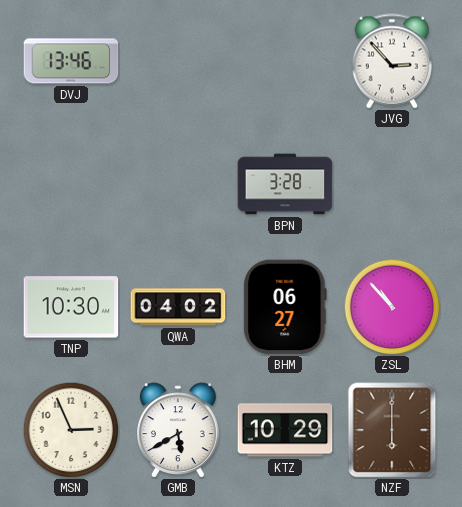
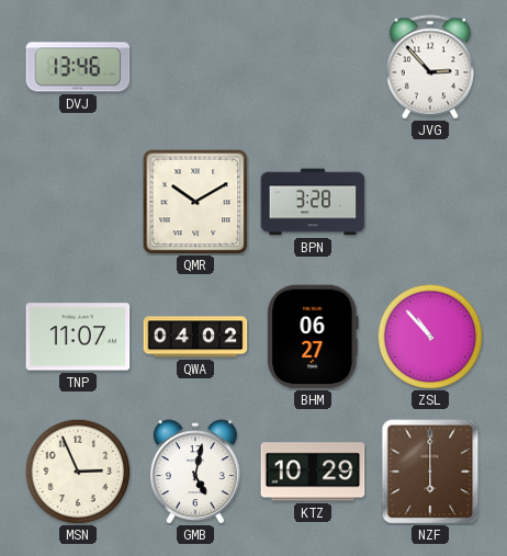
QMR: none -> 10:10
TNP: 10:30 -> 11:07
GMB: 5:40 -> 5:02
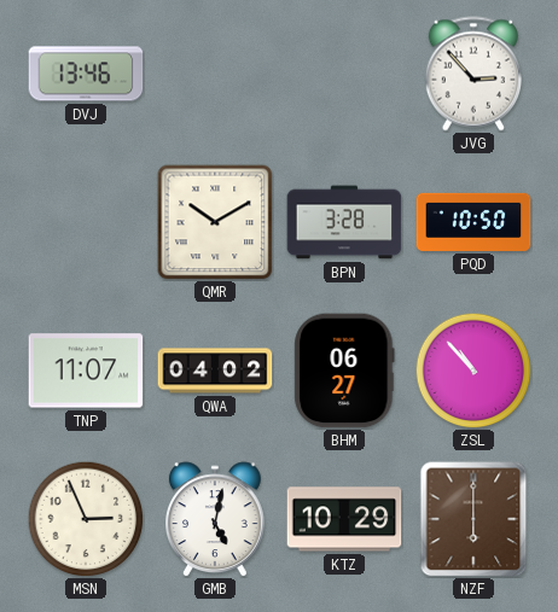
PQD: none -> 10:50
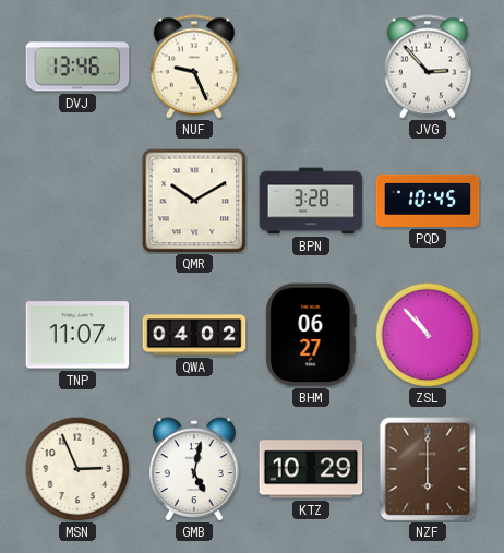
NUF: none -> 9:26
PQD: 10:50 -> 10:45
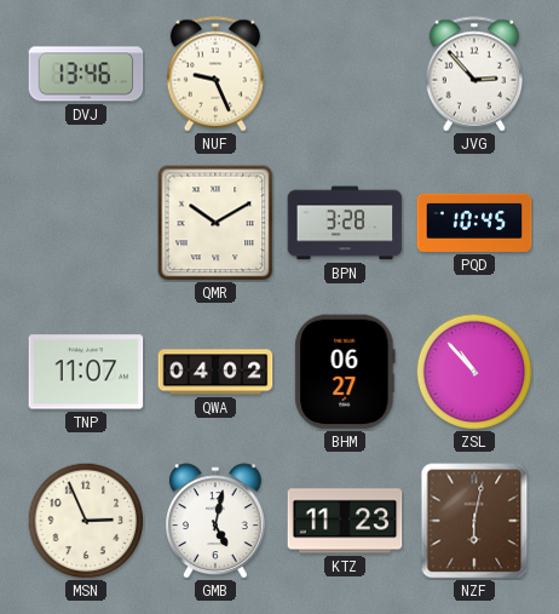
KTZ: 10:29 -> 11:23
NZF: 6:00 -> 6:02
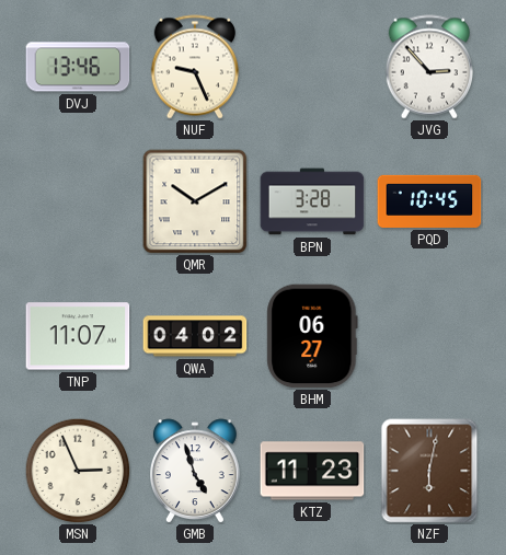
ZSL: 10:53 -> none
GMB: 5:02 -> 4:57
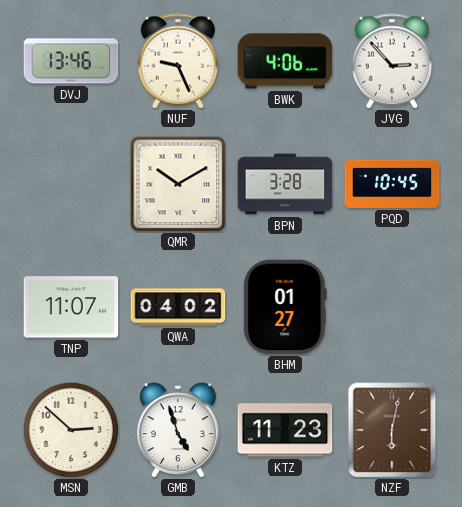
BWK: none -> 4:06
BHM: 06:27 -> 01:27
MSN: 2:56 -> 2:52
